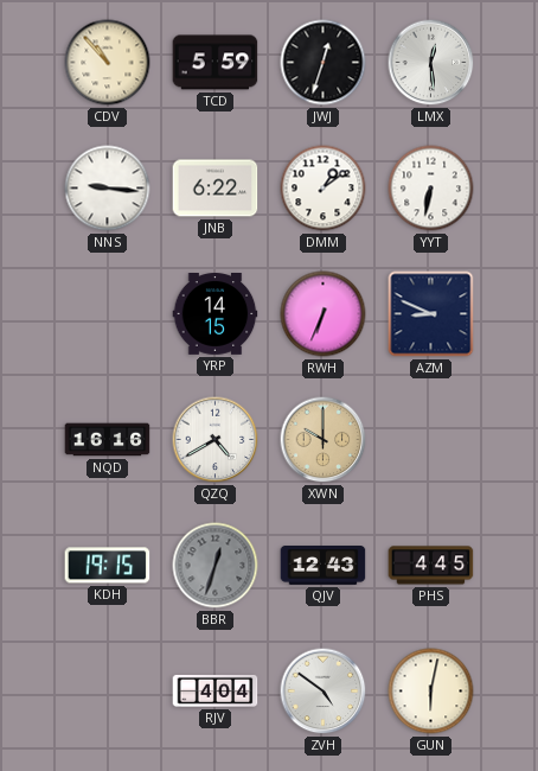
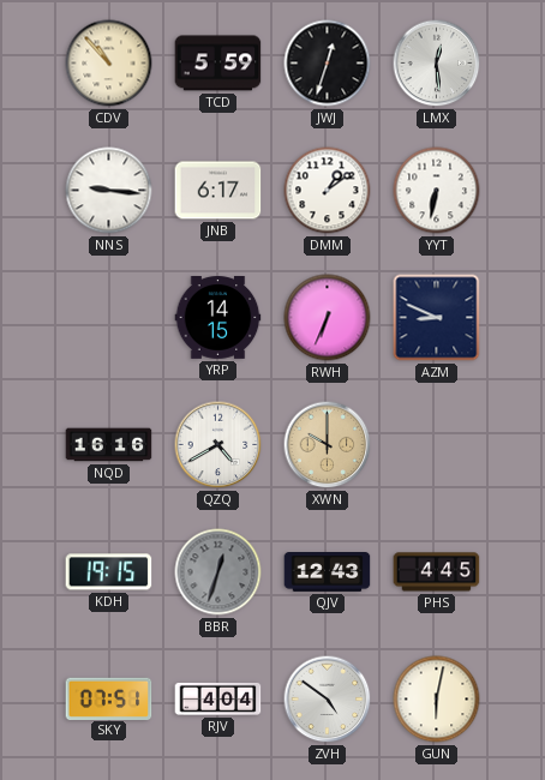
JNB: 6:22 -> 6:17
SKY: none -> 07:51
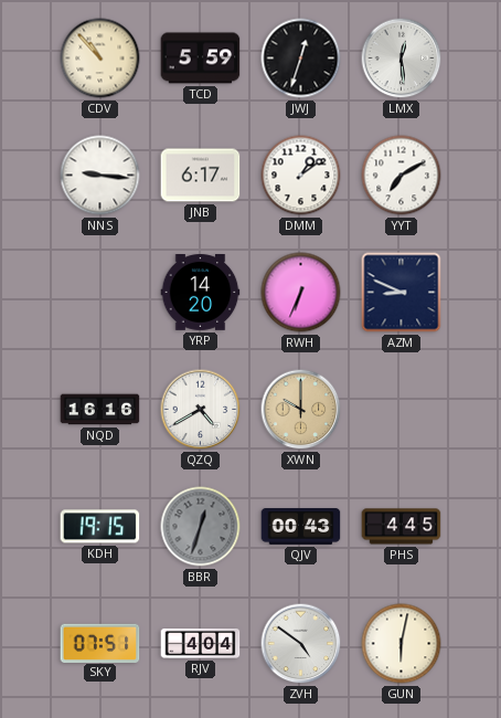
YYT: 6:32 -> 7:10
YRP: 14:15 -> 14:20
QJV: 12:43 -> 00:43
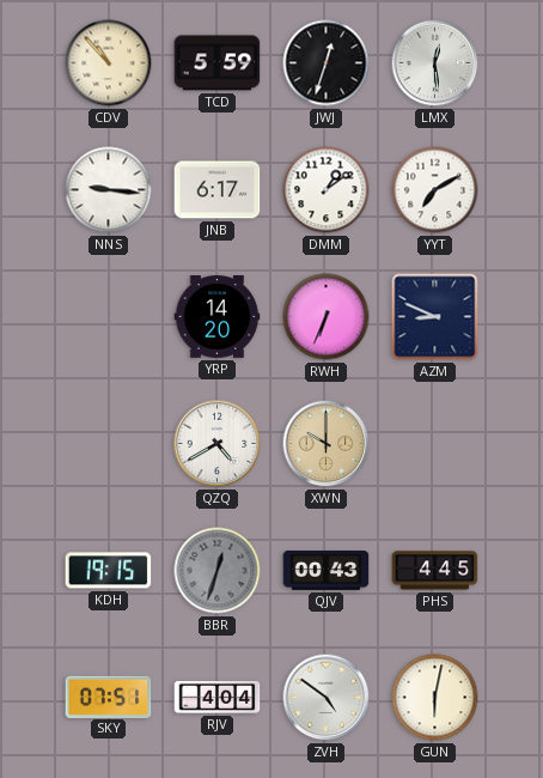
NQD: 16:16 -> none
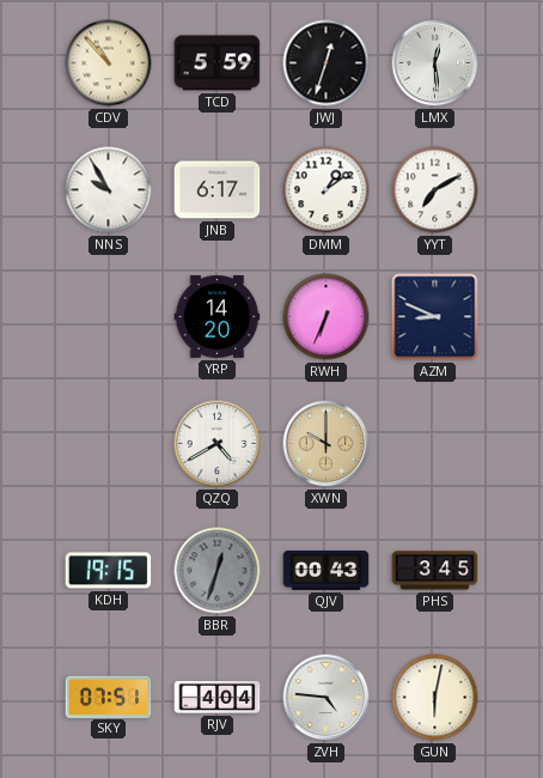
NNS: 9:16 -> 9:55
PHS: 4:45 -> 3:45
ZVH: 4:51 -> 4:46
